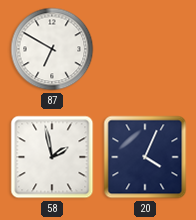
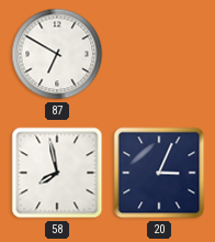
58: 1:58 -> 7:58
20: 4:04 -> 3:04
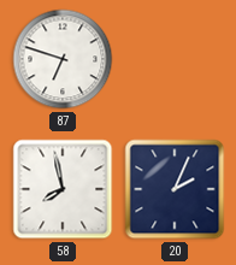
87: 6:50 -> 6:48
20: 3:04 -> 2:04
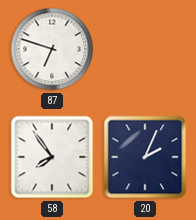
58: 7:58 -> 7:54
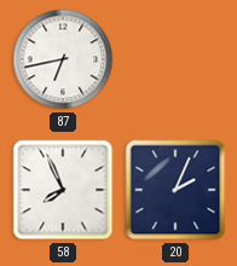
87: 6:48 -> 6:43
58: 7:54 -> 7:56
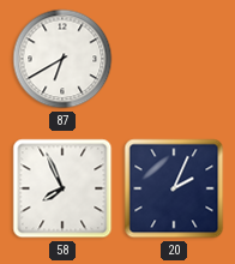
87: 6:43 -> 6:40
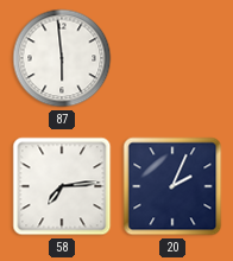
87: 6:40 -> 5:59
58: 7:56 -> 7:14
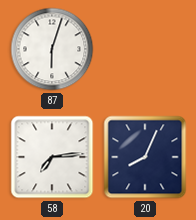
87: 5:59 -> 6:03
20: 2:04 -> 8:04
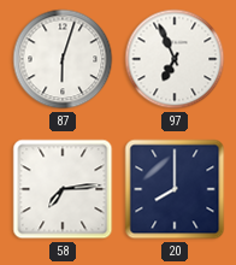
97: none -> 6:56
20: 8:04 -> 8:00
